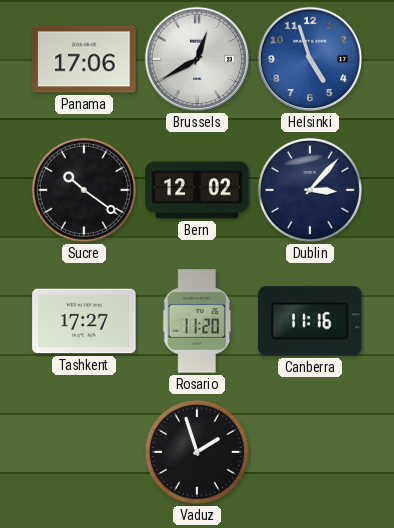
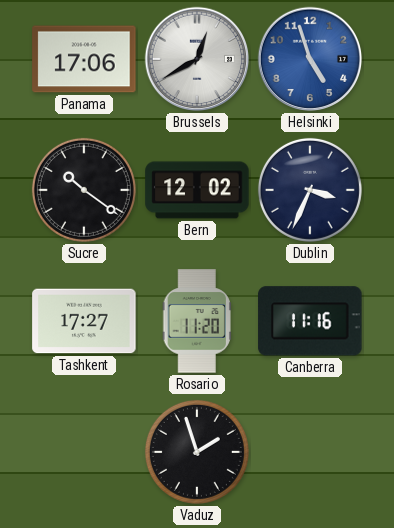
Dublin: 3:07 -> 3:34
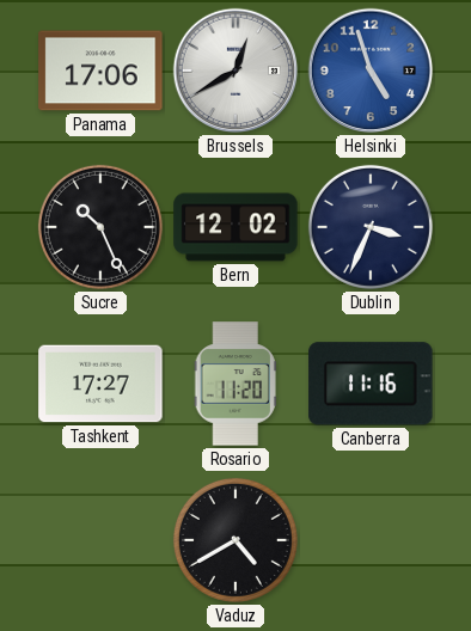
Sucre: 10:21 -> 10:26
Vaduz: 1:57 -> 4:40
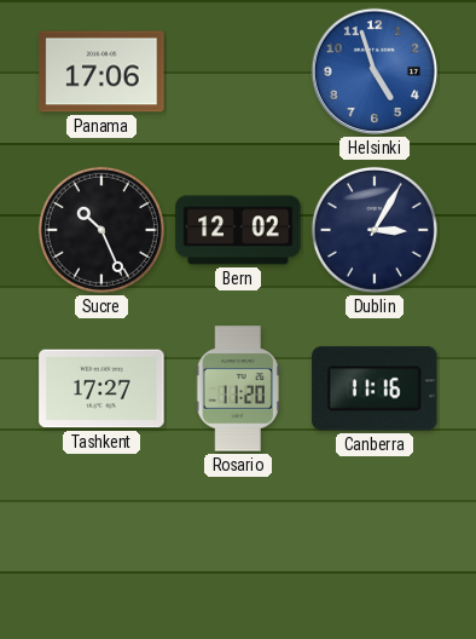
Brussels: 12:40 -> none
Dublin: 3:34 -> 3:05
Vaduz: 4:40 -> none
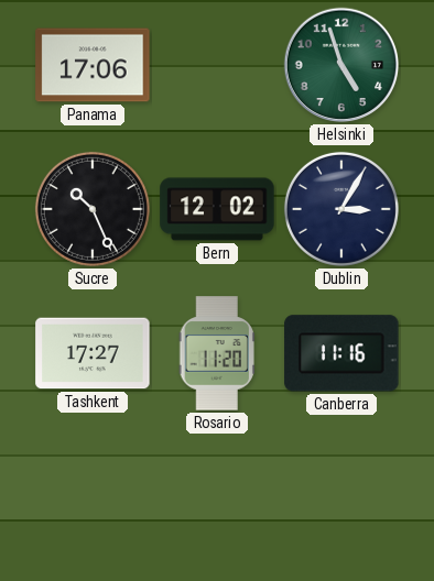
Helsinki dial: blue -> green
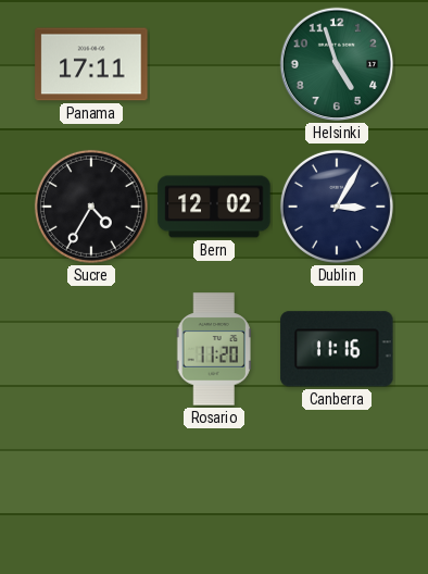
Panama: 17:06 -> 17:11
Sucre: 10:26 -> 4:35
Tashkent: 17:27 -> none
